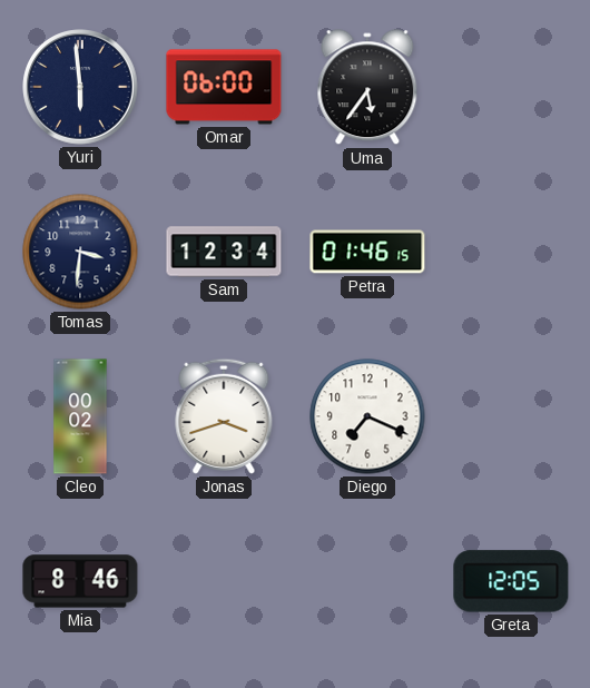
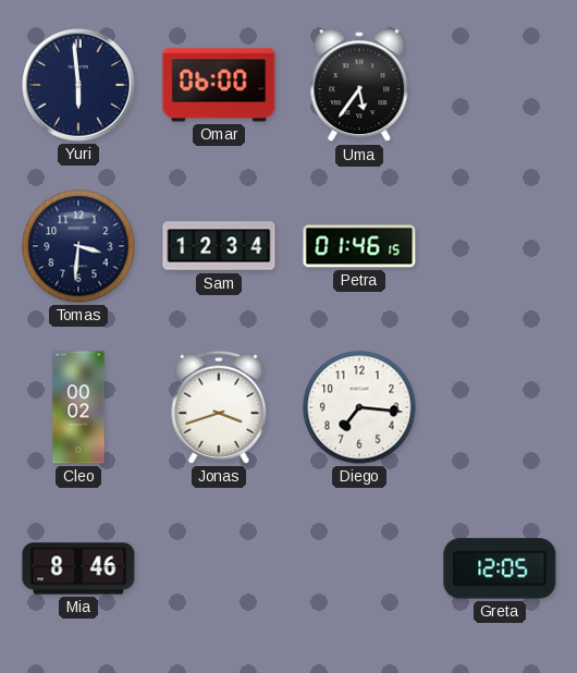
Diego: 7:19 -> 7:16
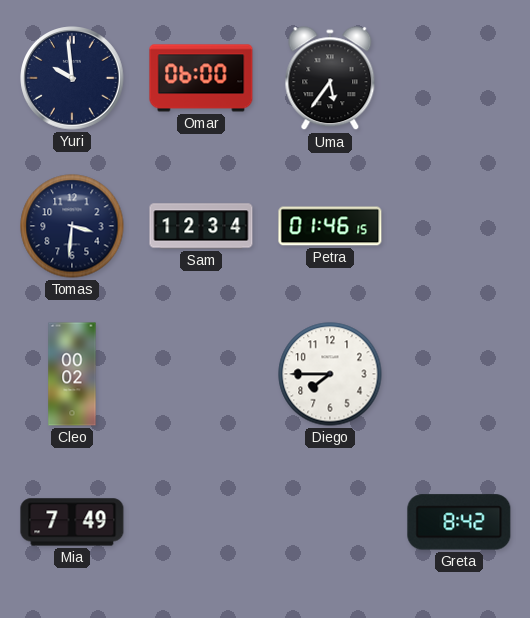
Yuri: 5:59 -> 9:59
Jonas: 3:42 -> none
Diego: 7:16 -> 7:45
Mia: 8:46 -> 7:49
Greta: 12:05 -> 8:42
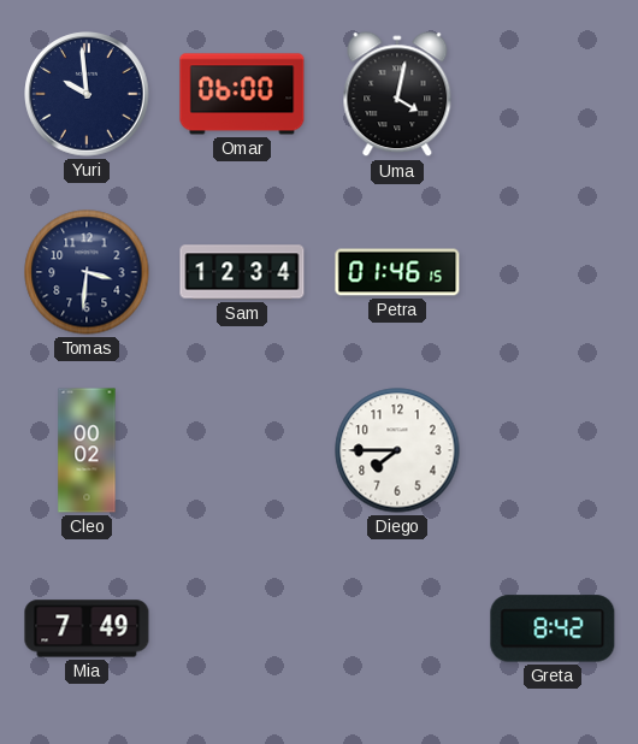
Uma: 5:36 -> 4:02
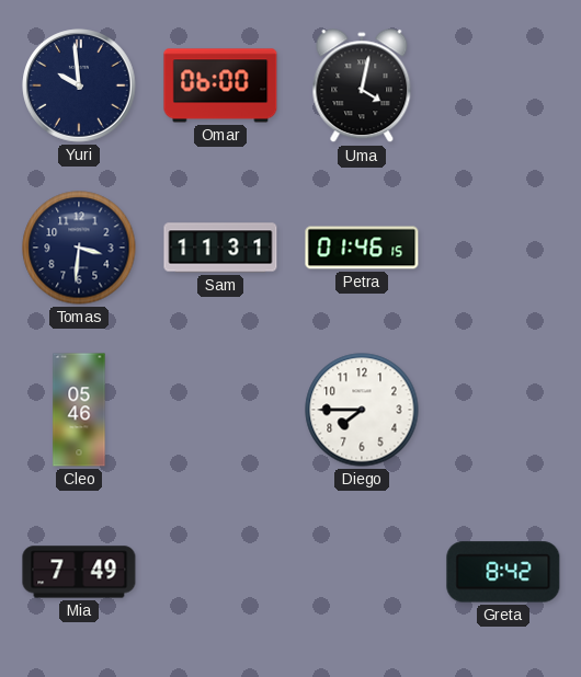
Sam: 12:34 -> 11:31
Cleo: 00:02 -> 05:46
